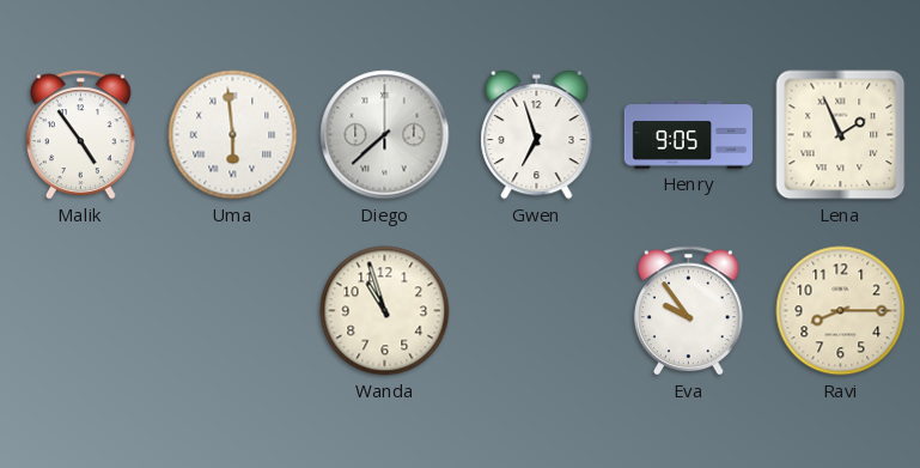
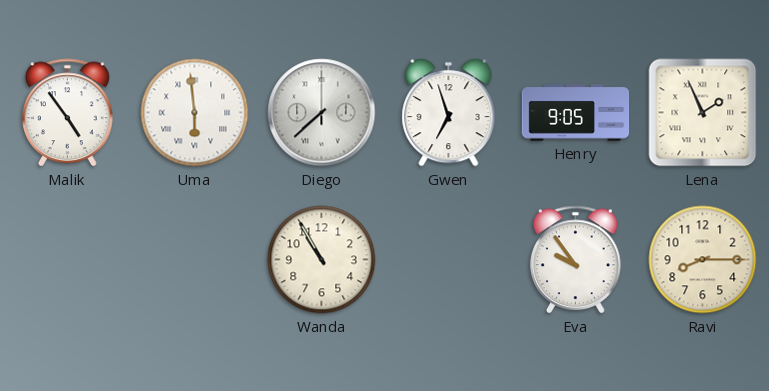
Wanda: 10:57 -> 10:55
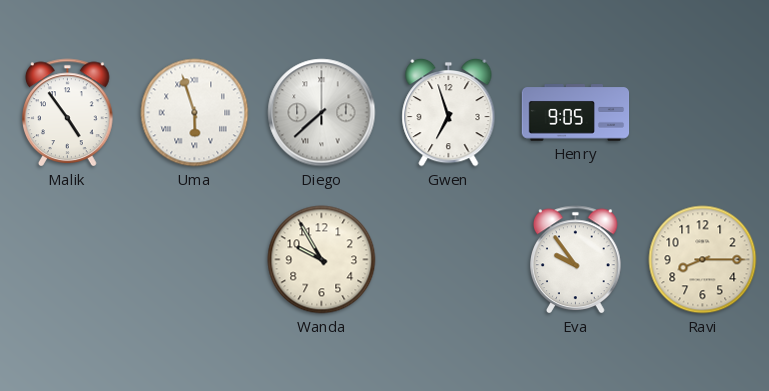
Uma: 5:59 -> 5:57
Lena: 1:56 -> none
Wanda: 10:55 -> 9:55
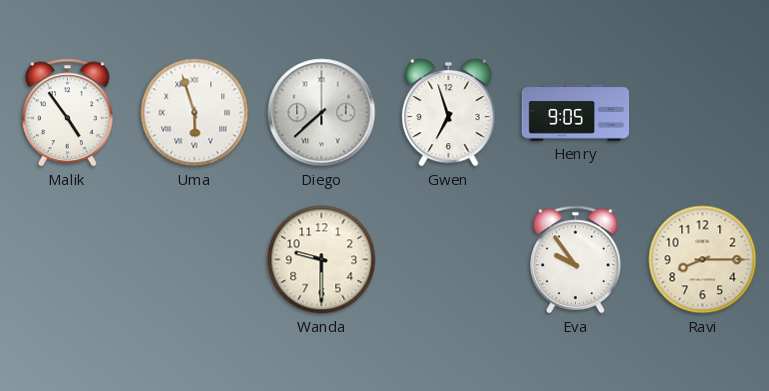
Wanda: 9:55 -> 9:30
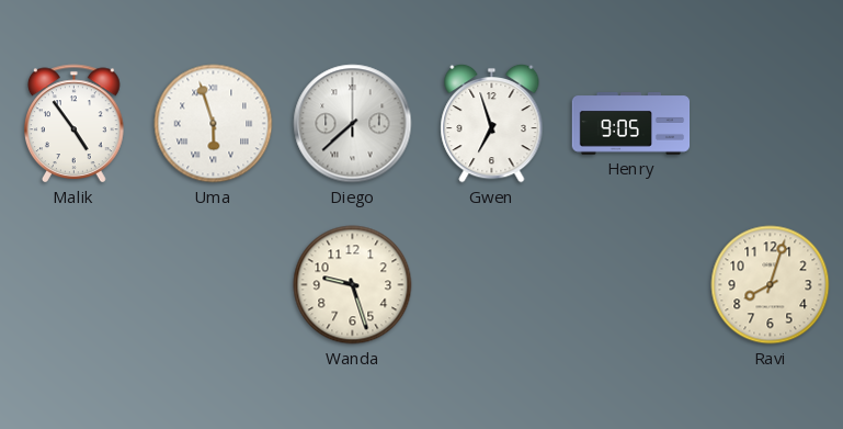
Wanda: 9:30 -> 9:27
Eva: 9:54 -> none
Ravi: 8:15 -> 8:03
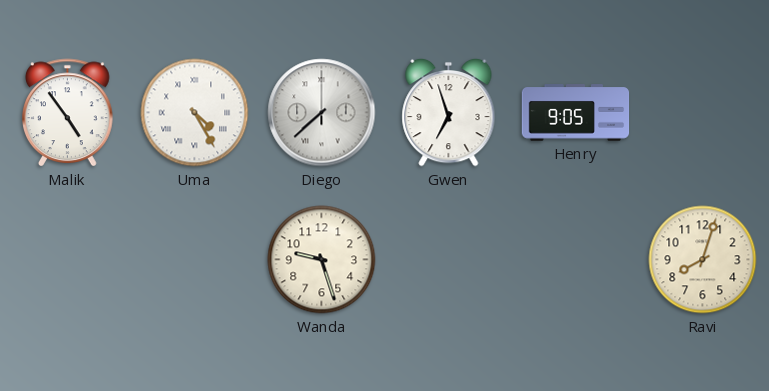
Uma: 5:57 -> 4:25
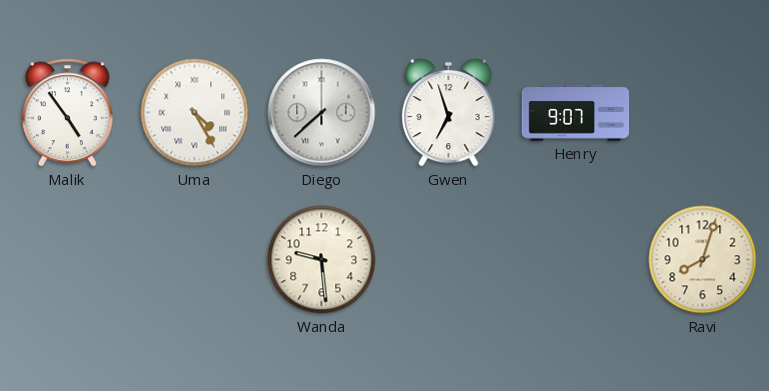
Henry: 9:05 -> 9:07
Wanda: 9:27 -> 9:29
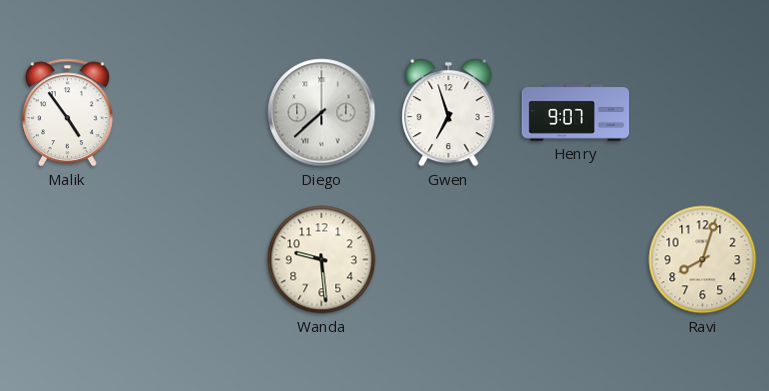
Uma: 4:25 -> none
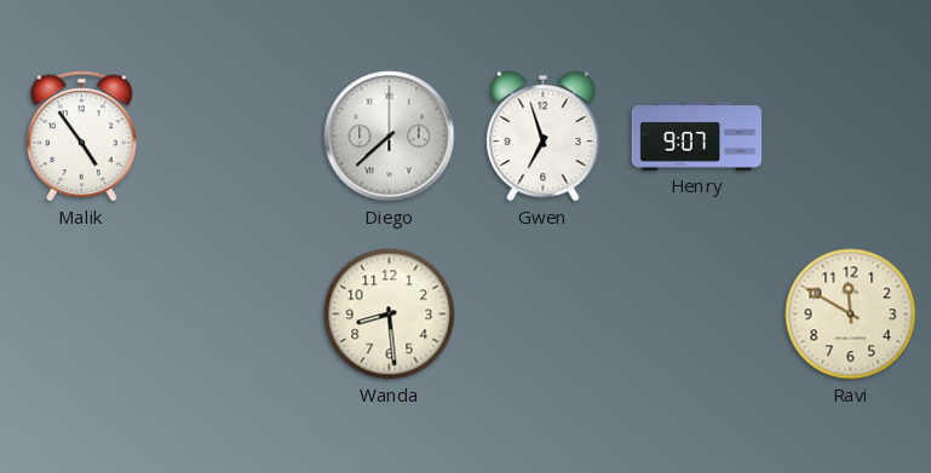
Wanda: 9:29 -> 8:29
Ravi: 8:03 -> 11:50
